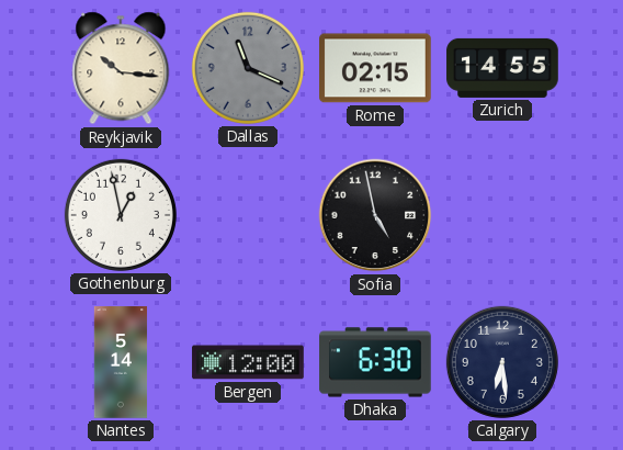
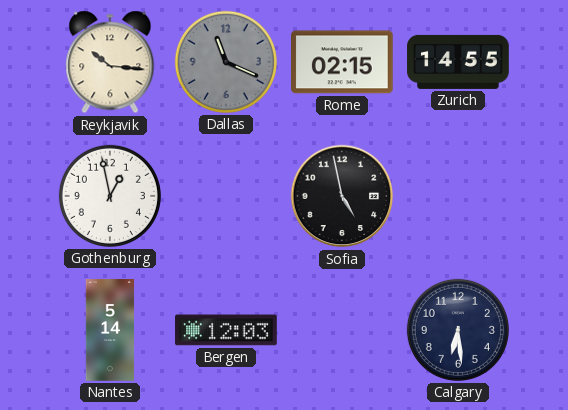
Bergen: 12:00 -> 12:03
Dhaka: 6:30 -> none
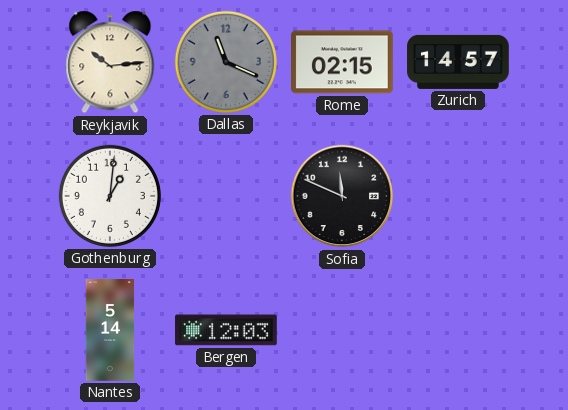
Reykjavik: 10:16 -> 10:14
Zurich: 14:55 -> 14:57
Gothenburg: 12:58 -> 1:01
Sofia: 4:58 -> 11:49
Calgary: 6:29 -> none
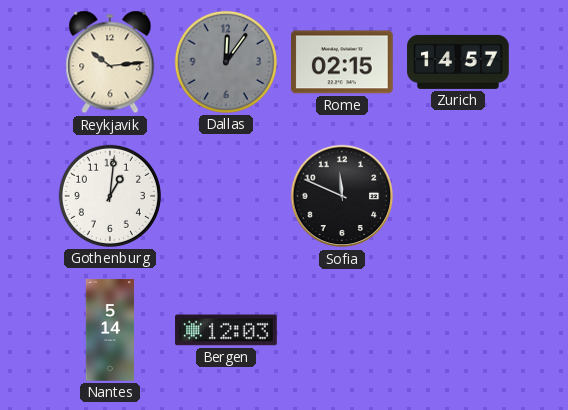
Dallas: 11:19 -> 12:06
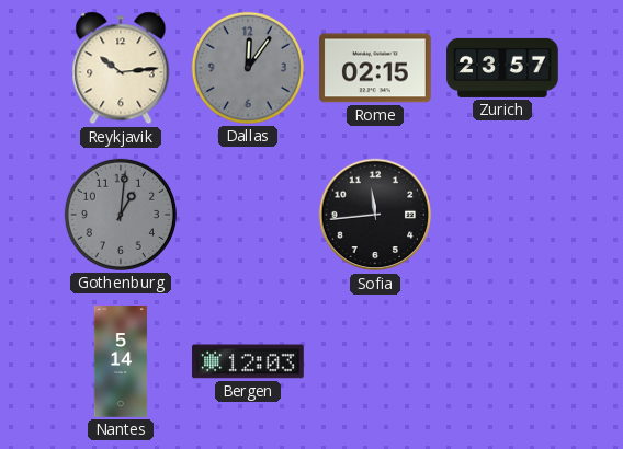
Zurich: 14:57 -> 23:57
Gothenburg dial: white -> grey
Sofia: 11:49 -> 11:44
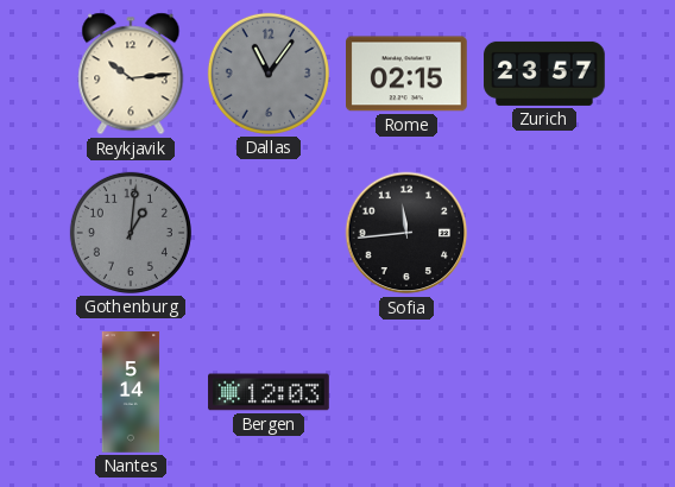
Dallas: 12:06 -> 11:06
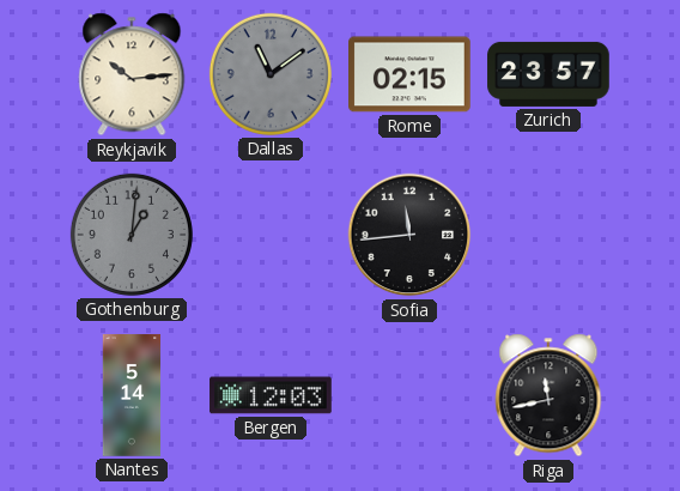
Dallas: 11:06 -> 11:09
Riga: none -> 11:43
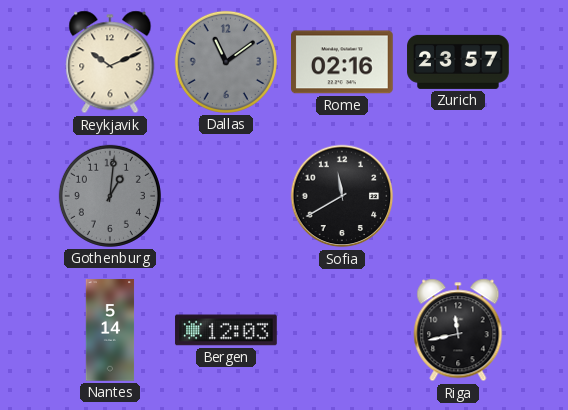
Reykjavik: 10:14 -> 10:11
Rome: 02:15 -> 02:16
Sofia: 11:44 -> 11:40
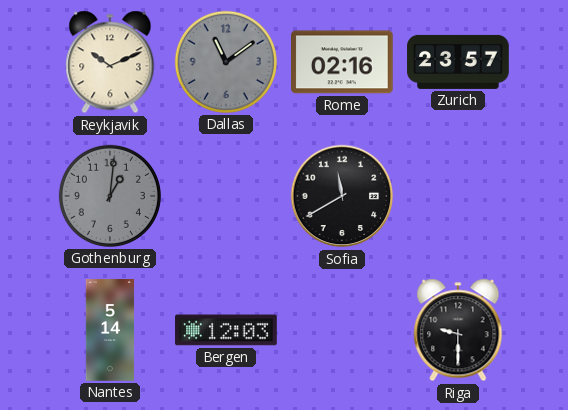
Riga: 11:43 -> 9:30
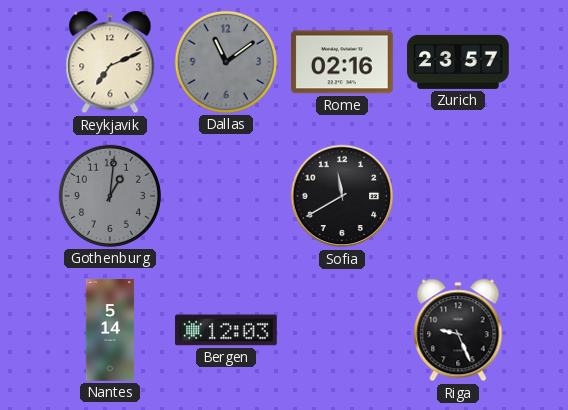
Reykjavik: 10:11 -> 7:11
Riga: 9:30 -> 9:26
